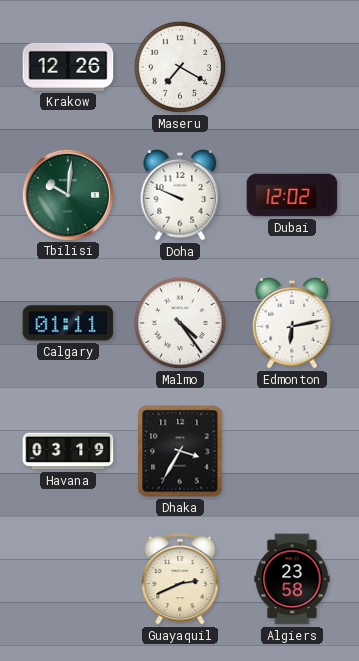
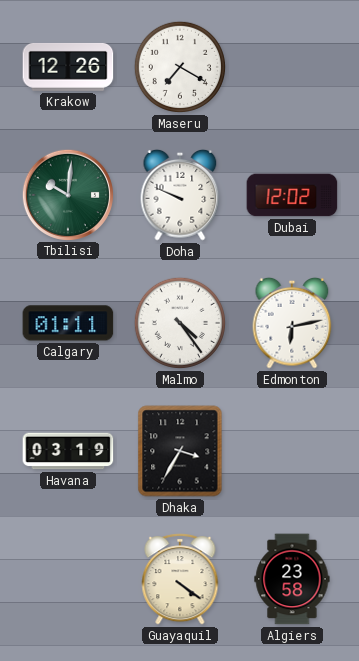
Guayaquil: 2:41 -> 4:21
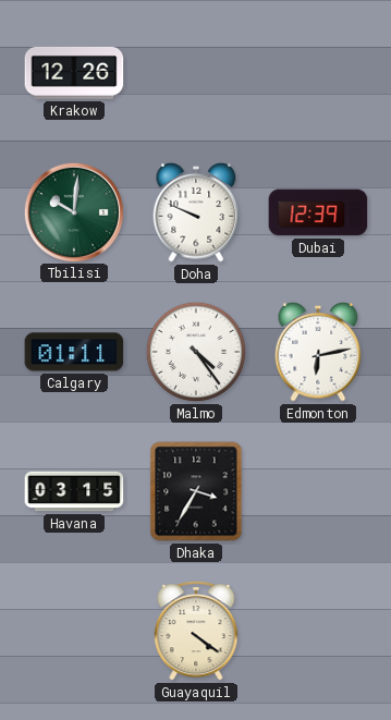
Maseru: 7:20 -> none
Dubai: 12:02 -> 12:39
Havana: 03:19 -> 03:15
Algiers: 23:58 -> none
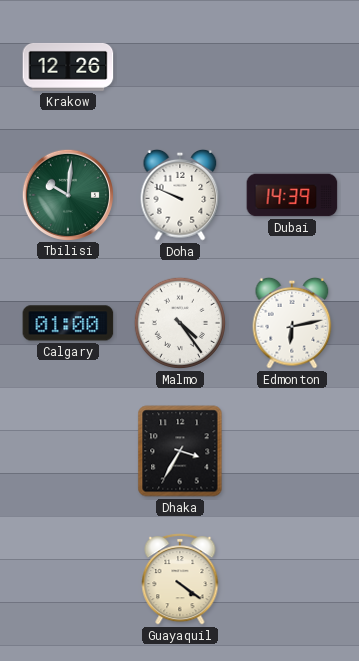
Dubai: 12:39 -> 14:39
Calgary: 01:11 -> 01:00
Havana: 03:15 -> none
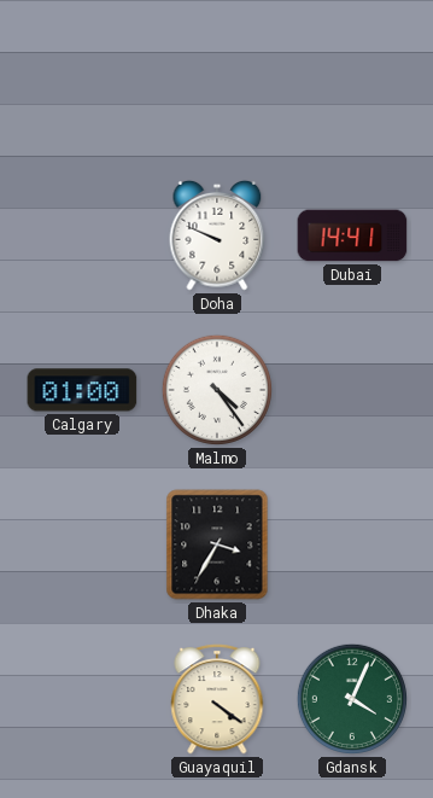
Krakow: 12:26 -> none
Tbilisi: 10:01 -> none
Dubai: 14:39 -> 14:41
Edmonton: 6:13 -> none
Gdansk: none -> 4:04
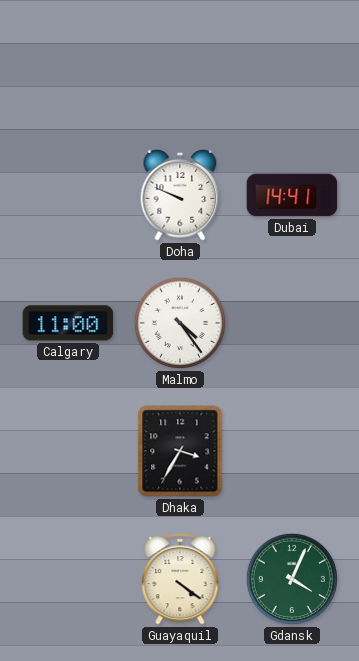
Calgary: 01:00 -> 11:00
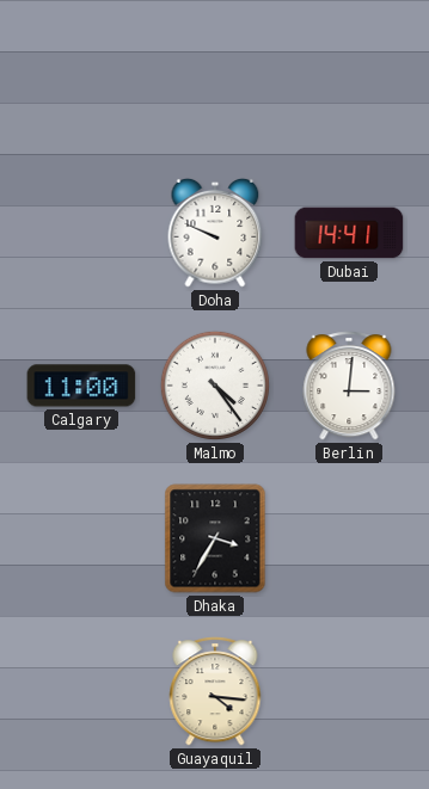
Berlin: none -> 3:01
Guayaquil: 4:21 -> 4:16
Gdansk: 4:04 -> none
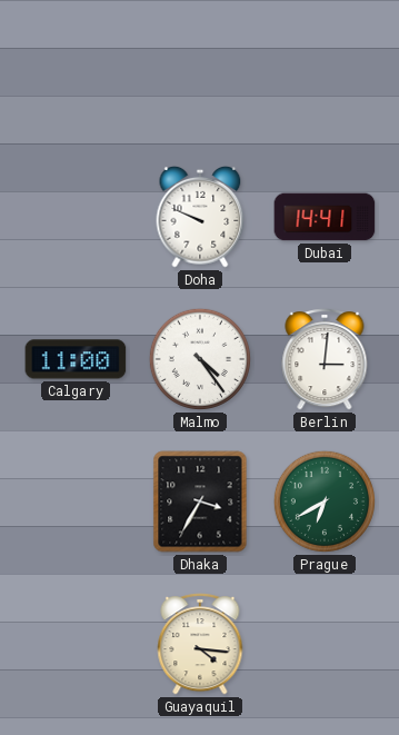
Prague: none -> 6:40
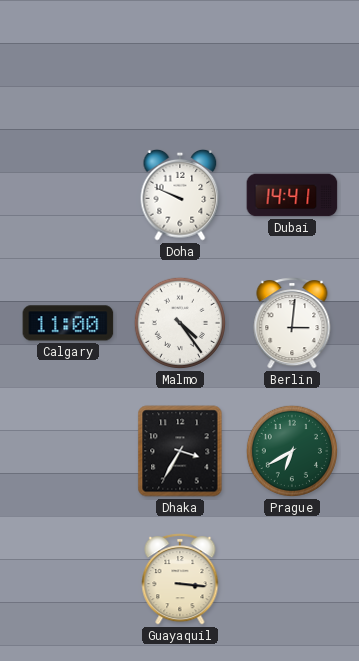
Guayaquil: 4:16 -> 3:16
